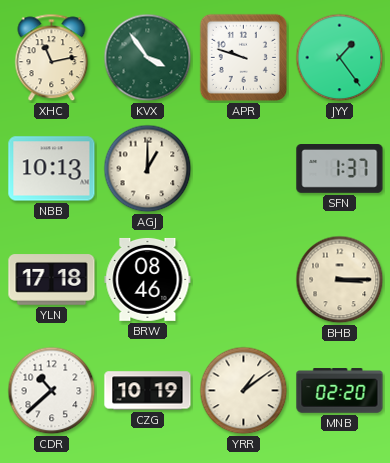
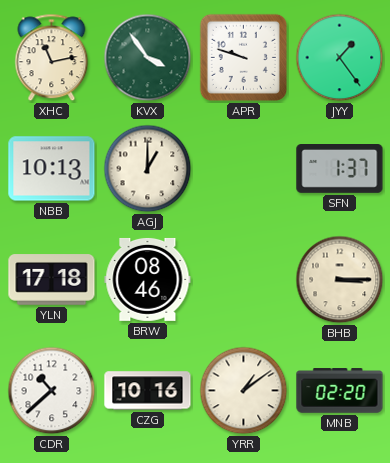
CZG: 10:19 -> 10:16
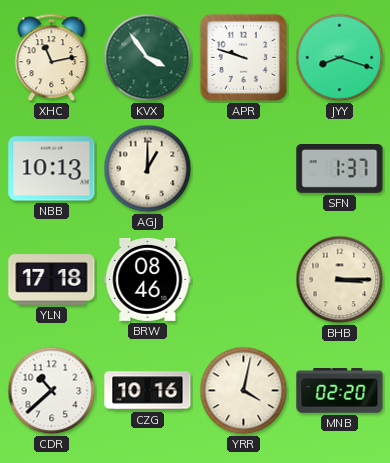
JYY: 1:24 -> 8:18
YRR: 1:09 -> 4:02
